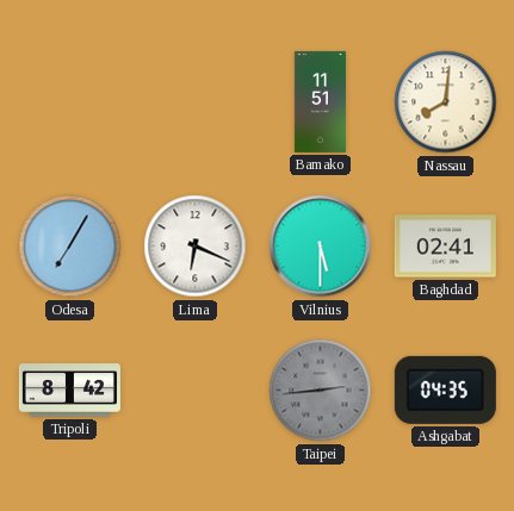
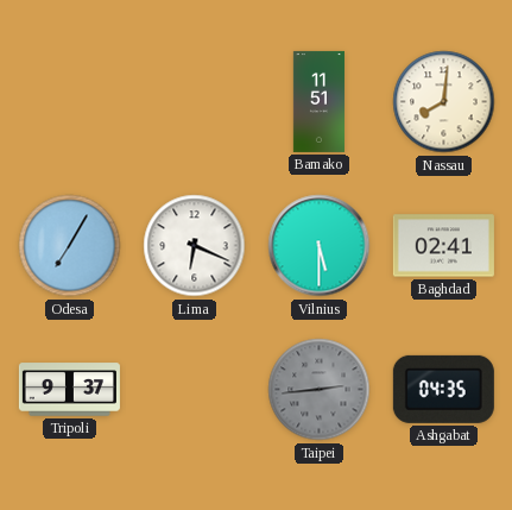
Tripoli: 8:42 -> 9:37
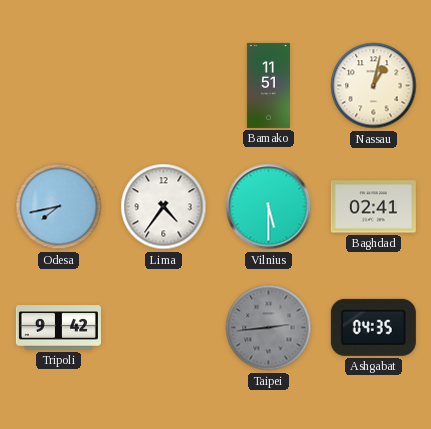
Nassau: 8:01 -> 1:02
Odesa: 7:05 -> 7:43
Lima: 6:19 -> 4:36
Tripoli: 9:37 -> 9:42
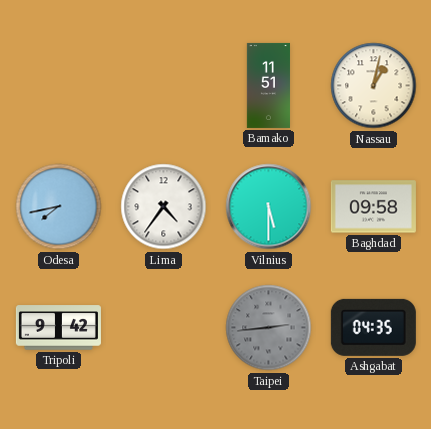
Baghdad: 02:41 -> 09:58
